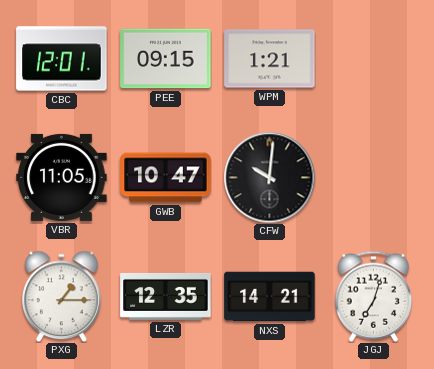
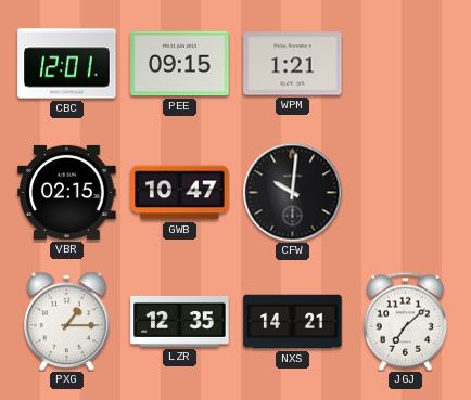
VBR: 11:05 -> 02:15
JGJ: 7:03 -> 7:08
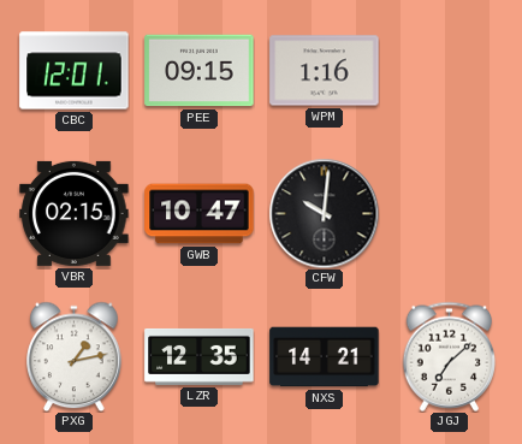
WPM: 1:21 -> 1:16
PXG: 1:15 -> 1:13
